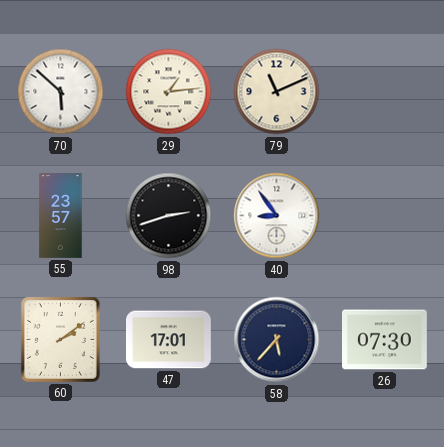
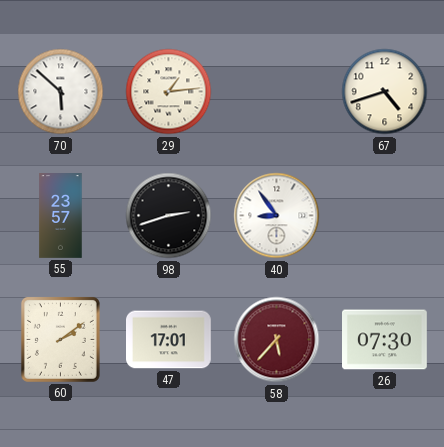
79: 11:11 -> none
67: none -> 4:42
58 dial: navy -> burgundy
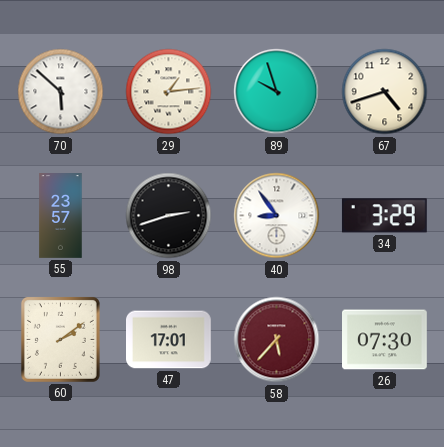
89: none -> 9:57
34: none -> 3:29
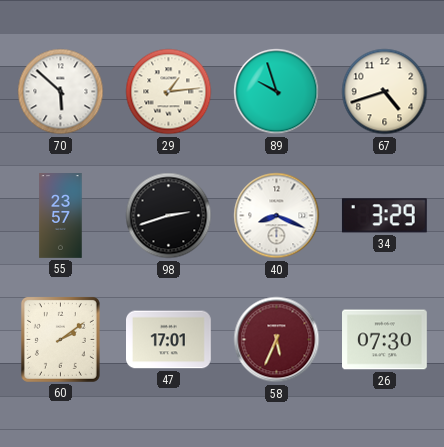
40: 8:54 -> 8:19
58: 5:37 -> 5:34
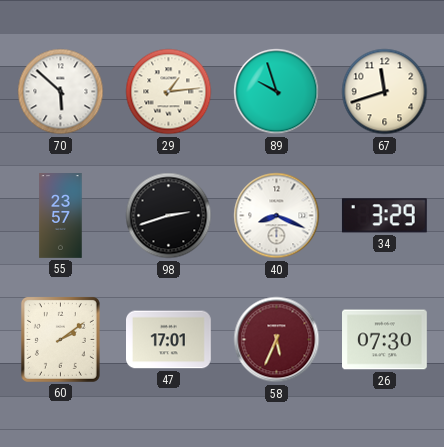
67: 4:42 -> 11:42
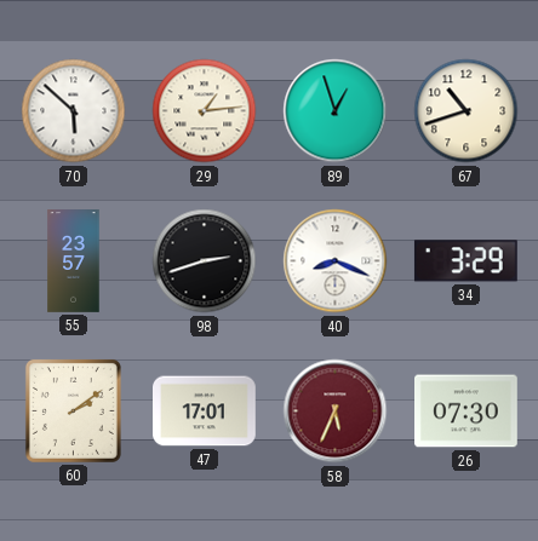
89: 9:57 -> 12:57
67: 11:42 -> 10:42
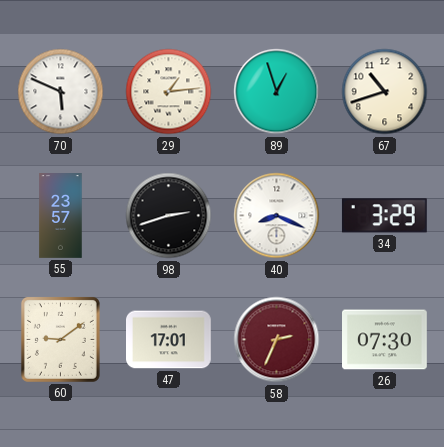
70: 5:52 -> 5:49
60: 2:09 -> 9:09
58: 5:34 -> 2:34
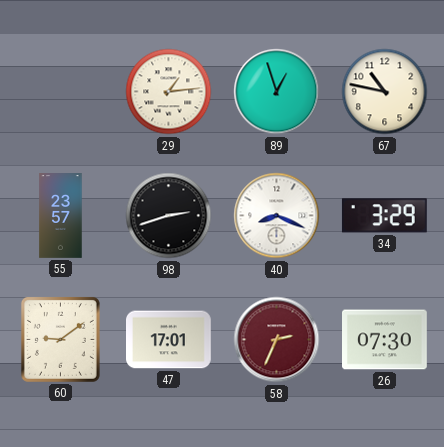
70: 5:49 -> none
67: 10:42 -> 10:47
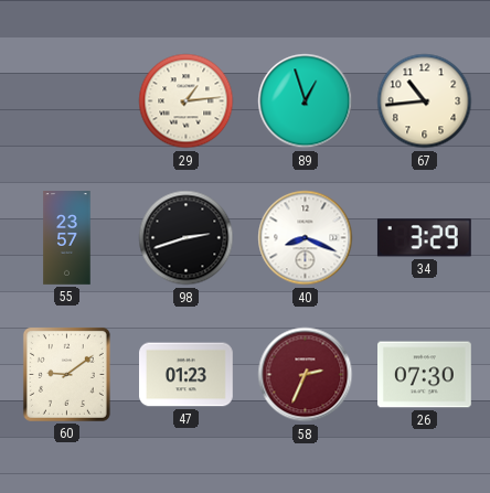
67: 10:47 -> 10:44
47: 17:01 -> 01:23
